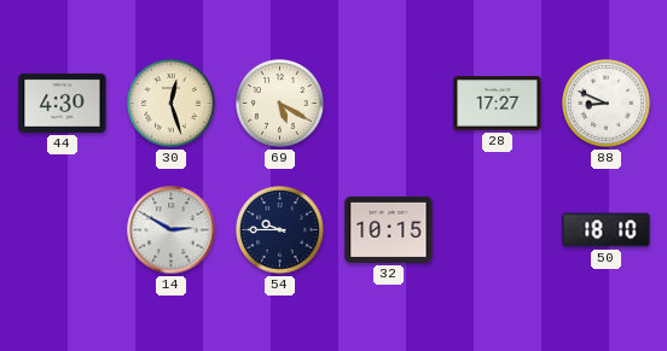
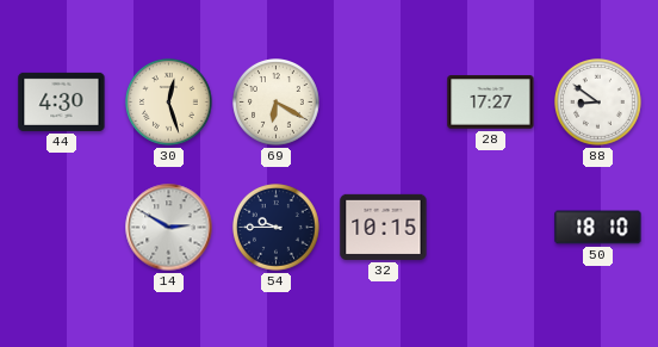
69: 5:20 -> 6:20
88: 8:49 -> 8:51
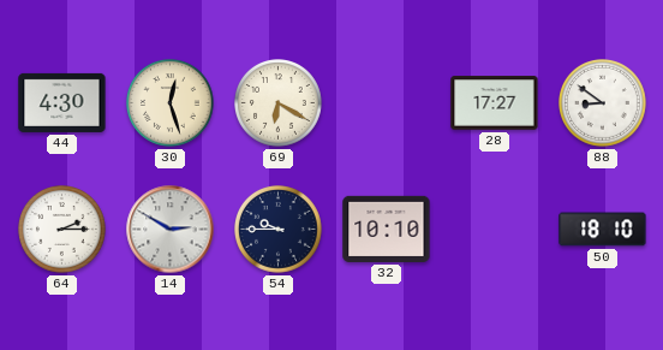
64: none -> 2:15
32: 10:15 -> 10:10
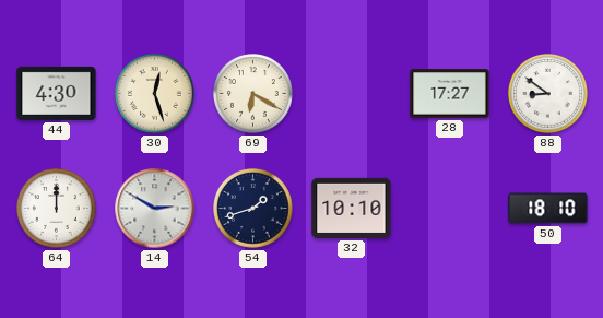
64: 2:15 -> 12:00
54: 9:45 -> 1:42
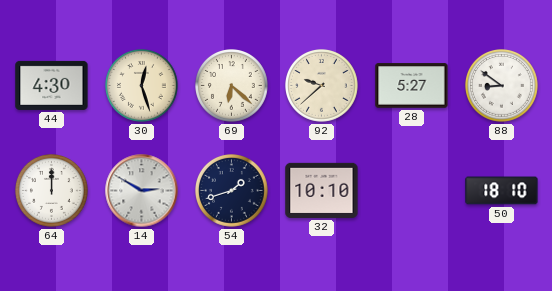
69: 6:20 -> 6:22
92: none -> 9:38
28: 17:27 -> 5:27
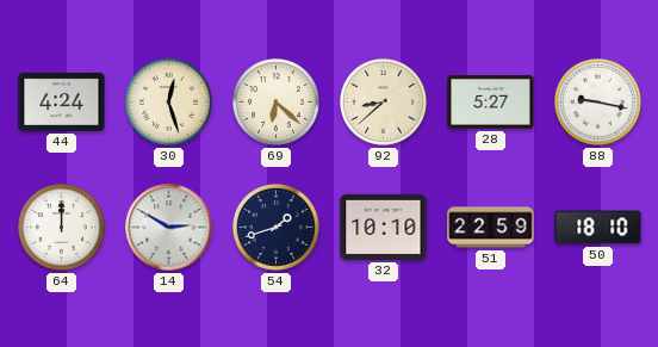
44: 4:30 -> 4:24
92: 9:38 -> 8:38
88: 8:51 -> 9:17
51: none -> 22:59
